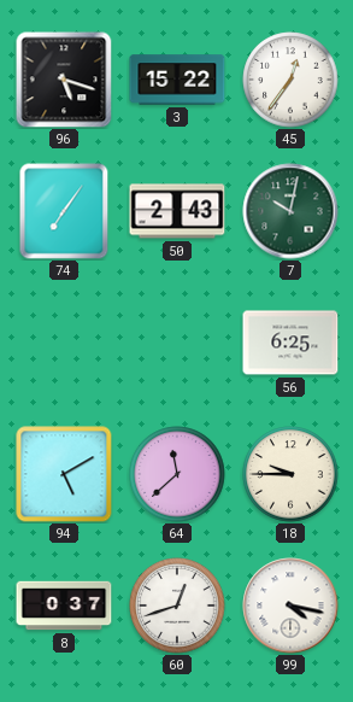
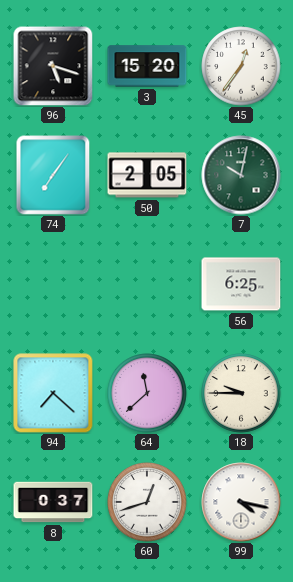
3: 15:22 -> 15:20
50: 2:43 -> 2:05
94: 5:10 -> 7:22
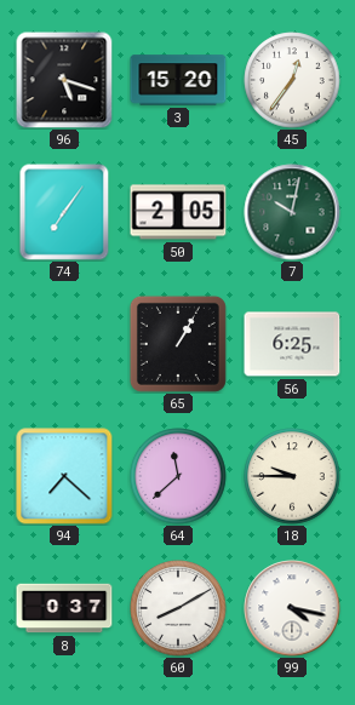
65: none -> 1:05
60: 12:42 -> 8:10
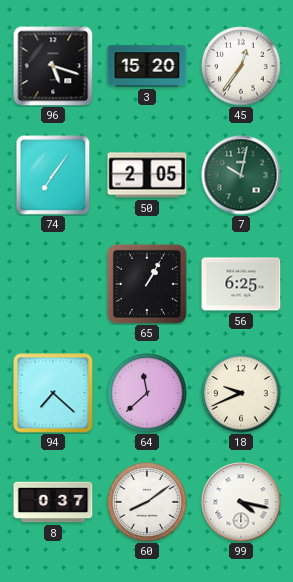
18: 9:45 -> 9:41
60: 8:10 -> 8:09
